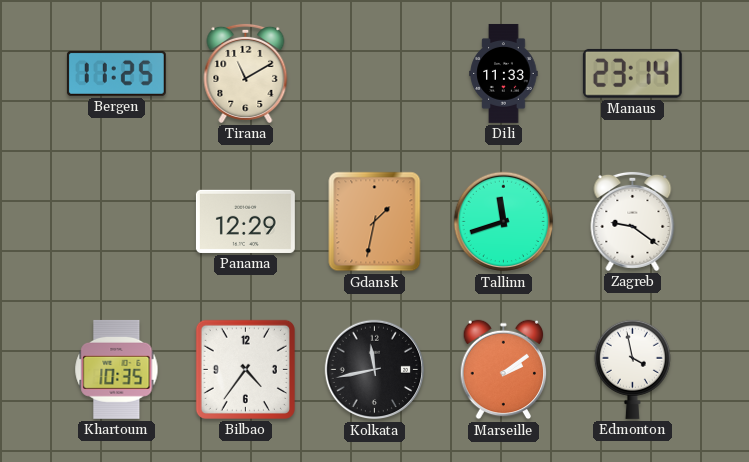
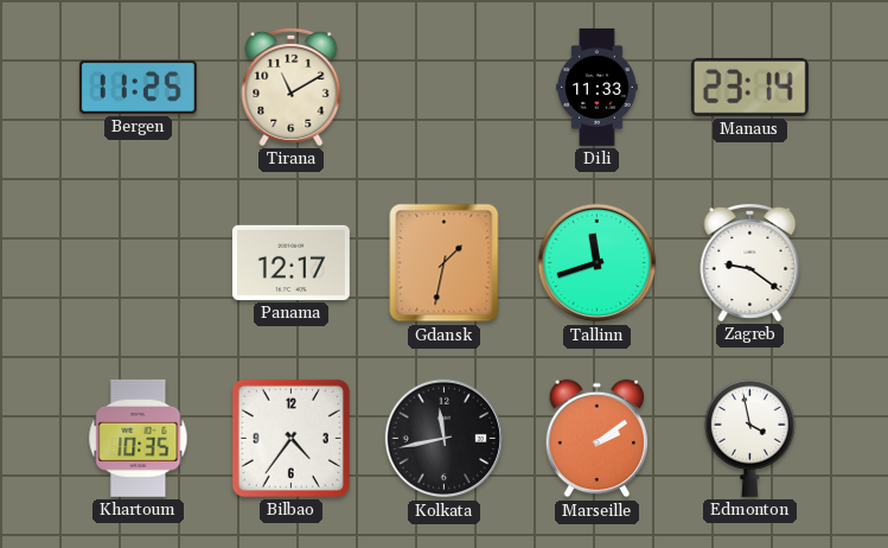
Panama: 12:29 -> 12:17
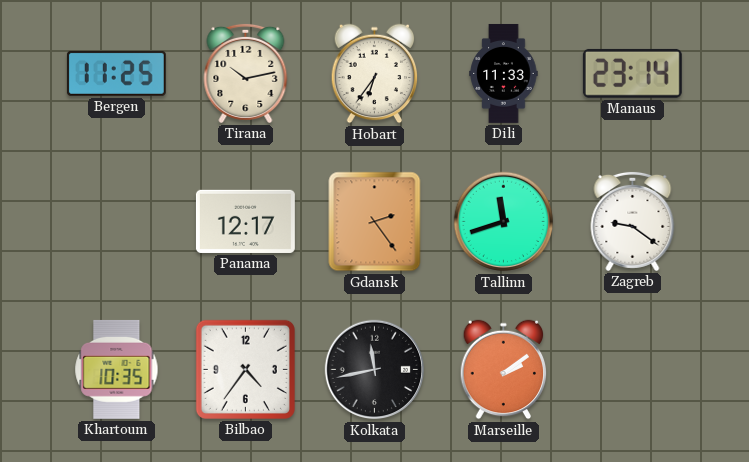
Tirana: 11:10 -> 10:13
Hobart: none -> 6:36
Gdansk: 1:32 -> 2:24
Edmonton: 3:58 -> none
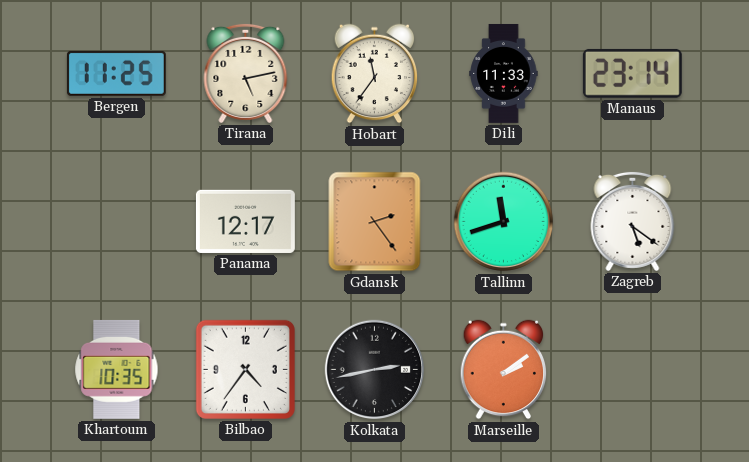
Tirana: 10:13 -> 5:13
Hobart: 6:36 -> 11:36
Zagreb: 9:21 -> 5:21
Kolkata: 11:43 -> 2:43
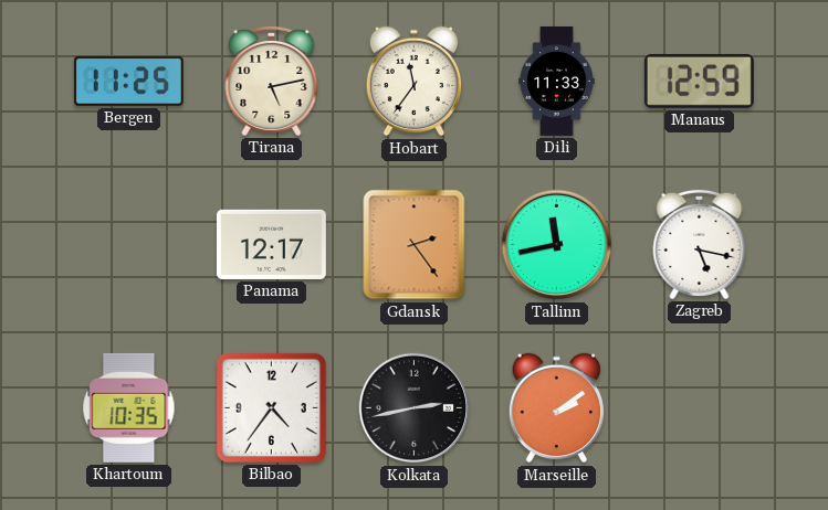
Manaus: 23:14 -> 12:59
Tallinn: 11:42 -> 11:43
Zagreb: 5:21 -> 5:17
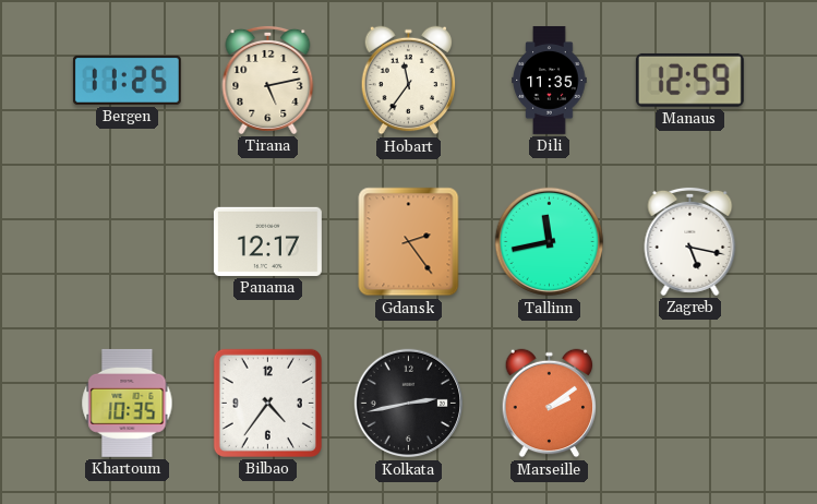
Dili: 11:33 -> 11:35
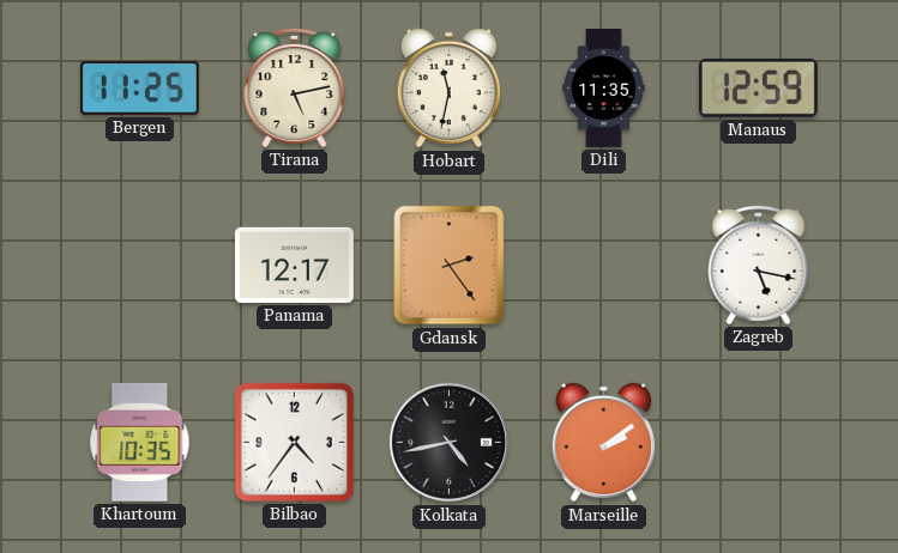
Hobart: 11:36 -> 11:32
Tallinn: 11:43 -> none
Kolkata: 2:43 -> 4:43
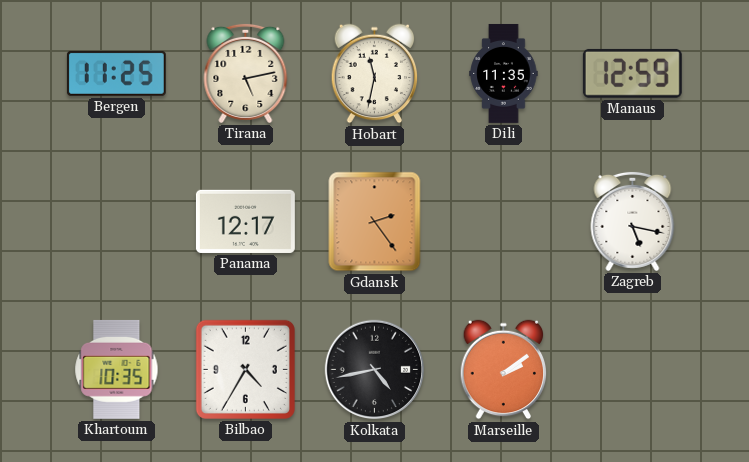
Bilbao: 4:36 -> 4:35
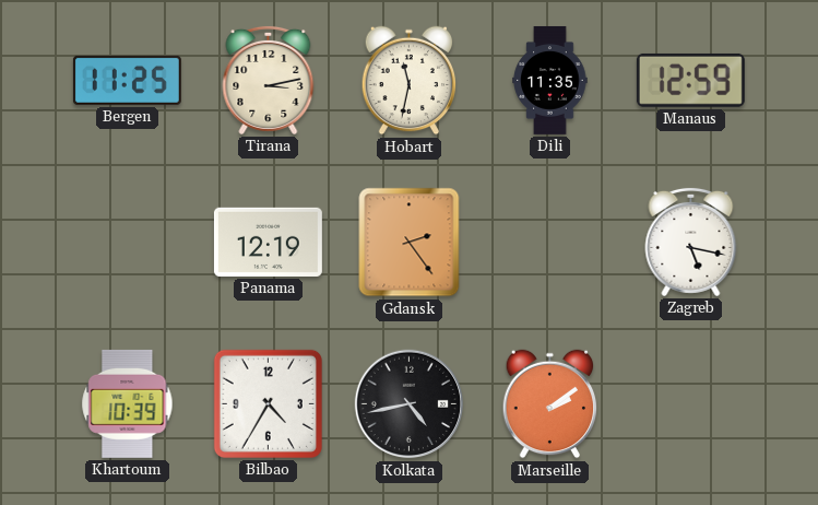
Tirana: 5:13 -> 3:13
Panama: 12:17 -> 12:19
Khartoum: 10:35 -> 10:39
